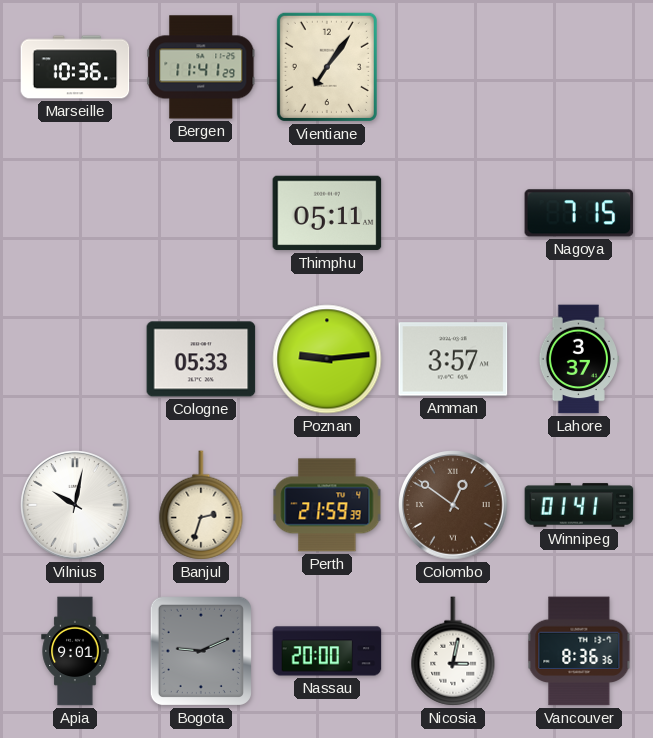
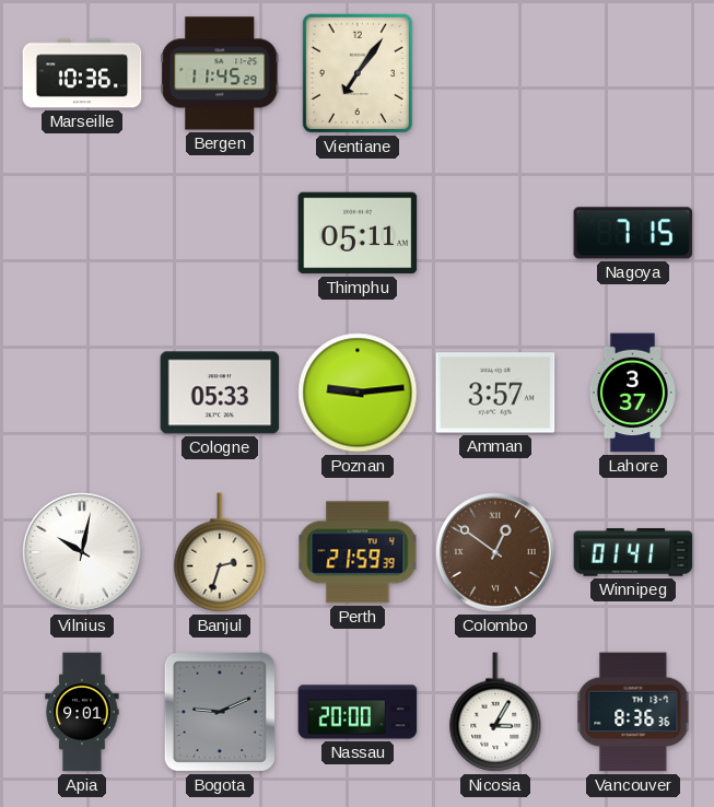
Bergen: 11:41 -> 11:45
Nicosia: 3:02 -> 3:05
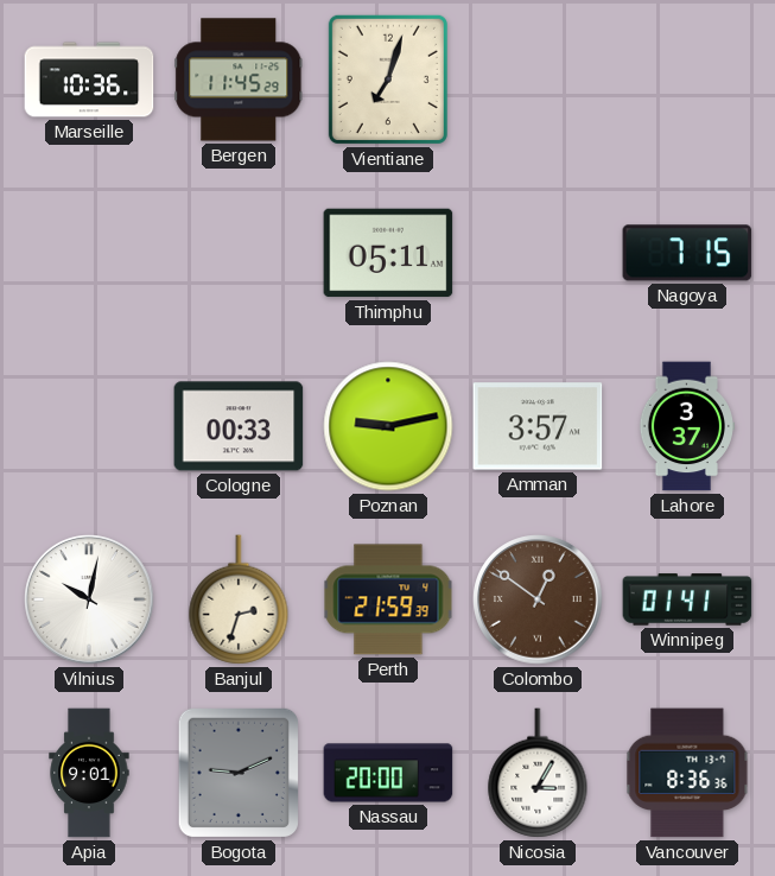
Vientiane: 7:06 -> 7:03
Cologne: 05:33 -> 00:33
Poznan: 9:14 -> 9:13
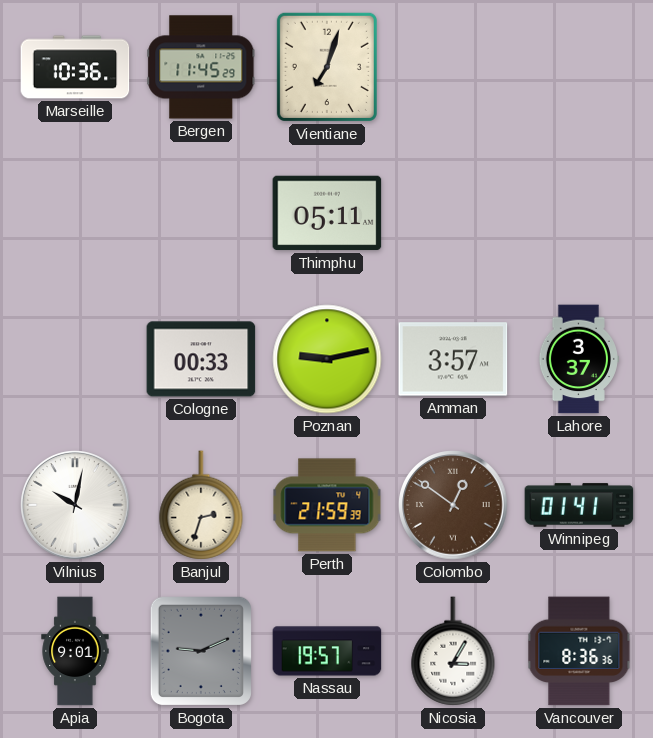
Nagoya: 7:15 -> none
Nassau: 20:00 -> 19:57
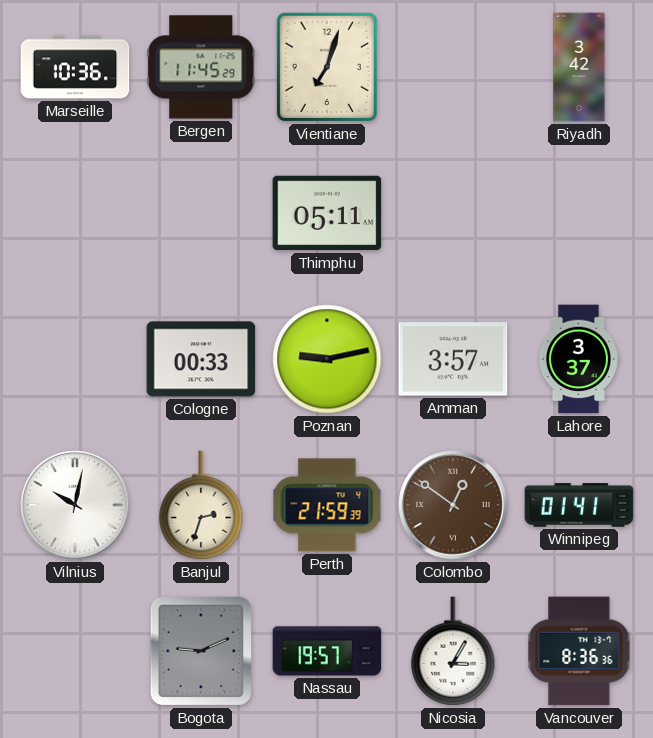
Riyadh: none -> 3:42
Apia: 9:01 -> none
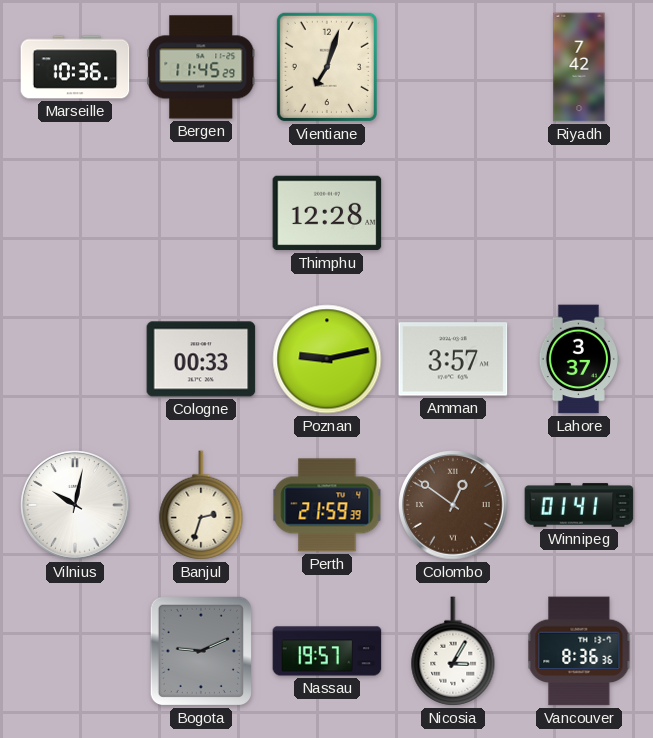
Riyadh: 3:42 -> 7:42
Thimphu: 05:11 -> 12:28
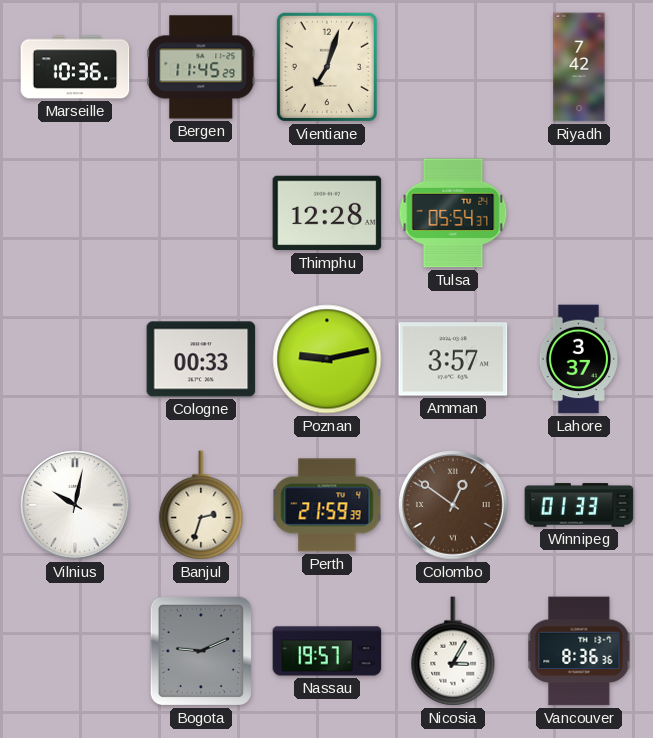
Tulsa: none -> 05:54
Winnipeg: 01:41 -> 01:33
